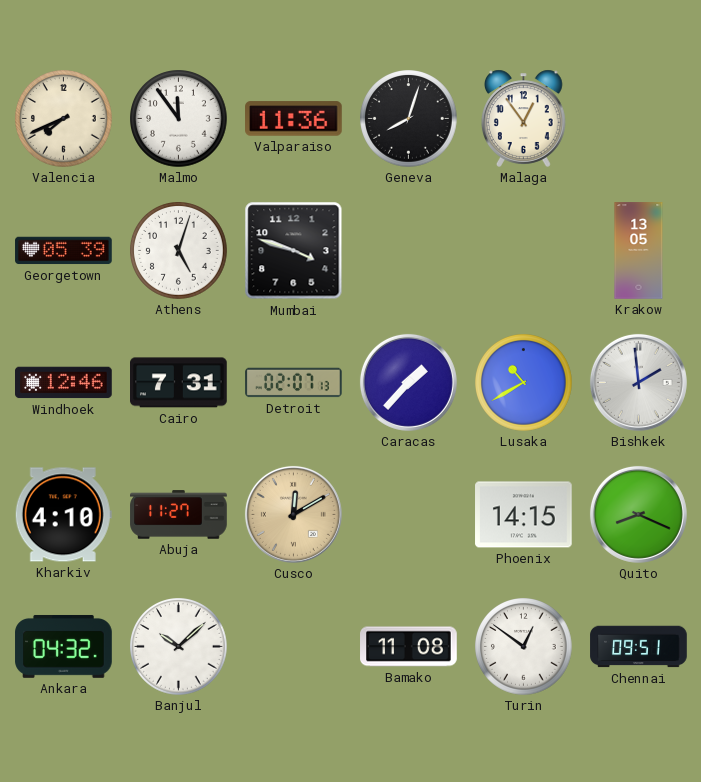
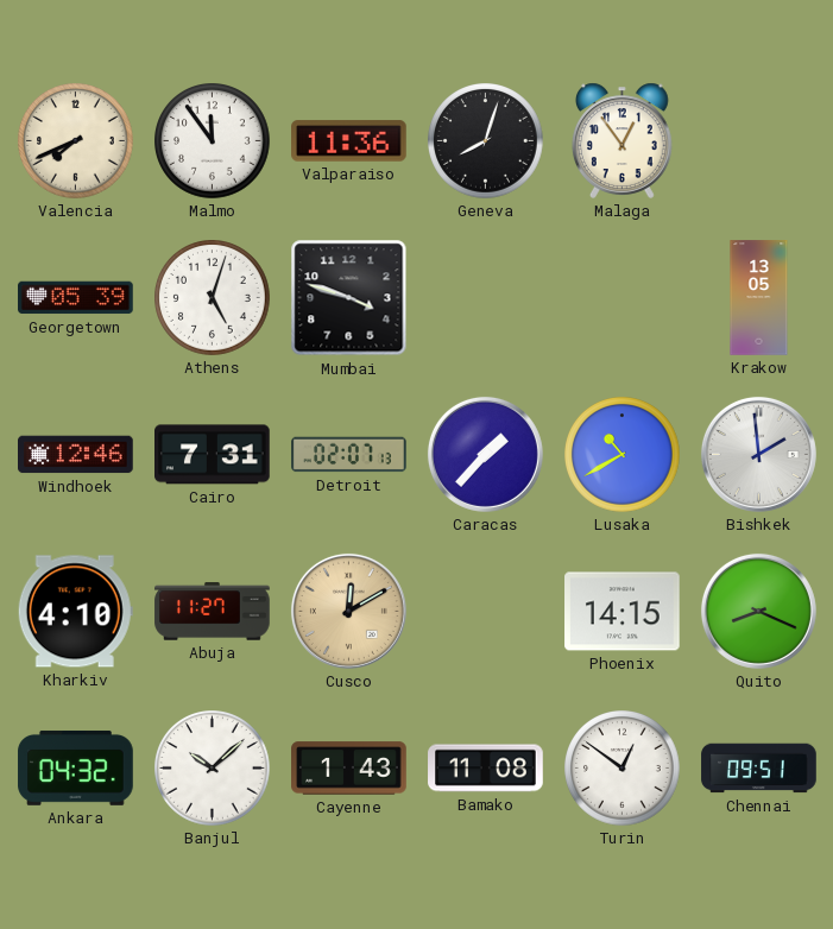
Cayenne: none -> 1:43
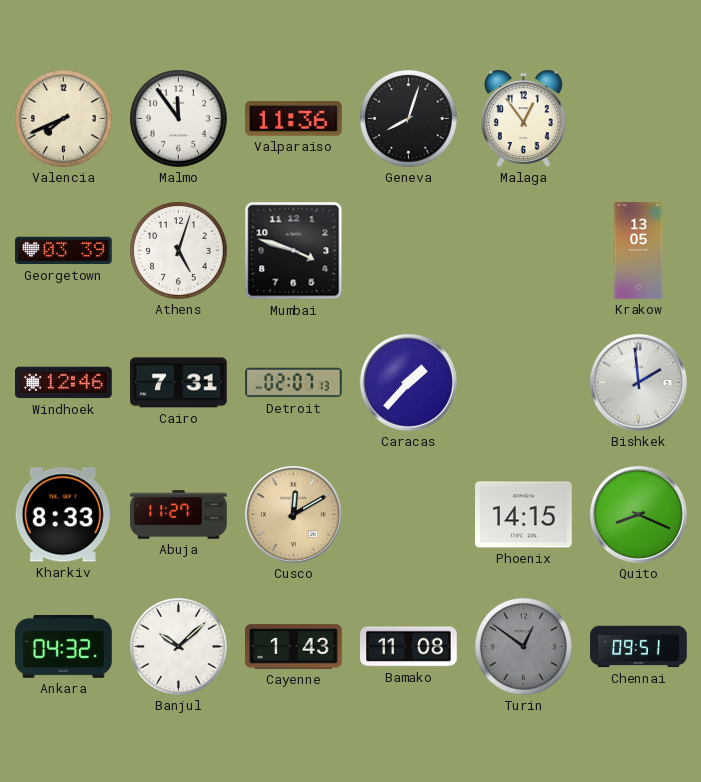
Georgetown: 05:39 -> 03:39
Lusaka: 10:40 -> none
Kharkiv: 4:10 -> 8:33
Turin dial: white -> grey
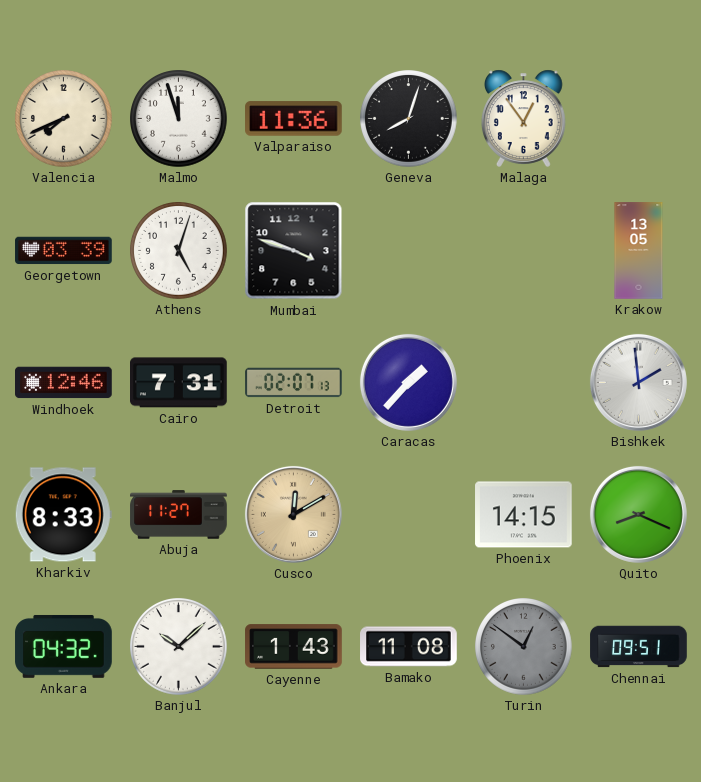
Malmo: 11:54 -> 11:57
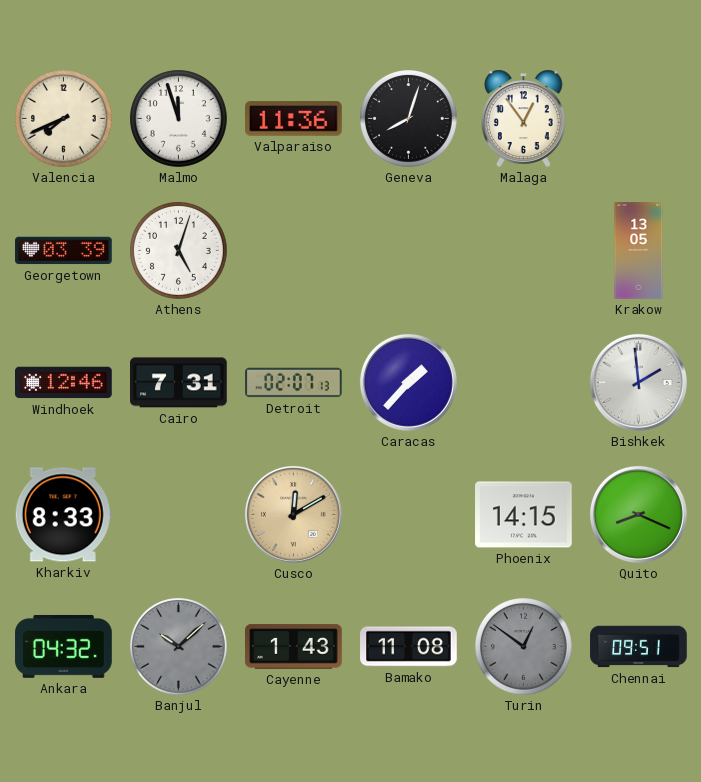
Mumbai: 3:48 -> none
Abuja: 11:27 -> none
Banjul dial: white -> grey
